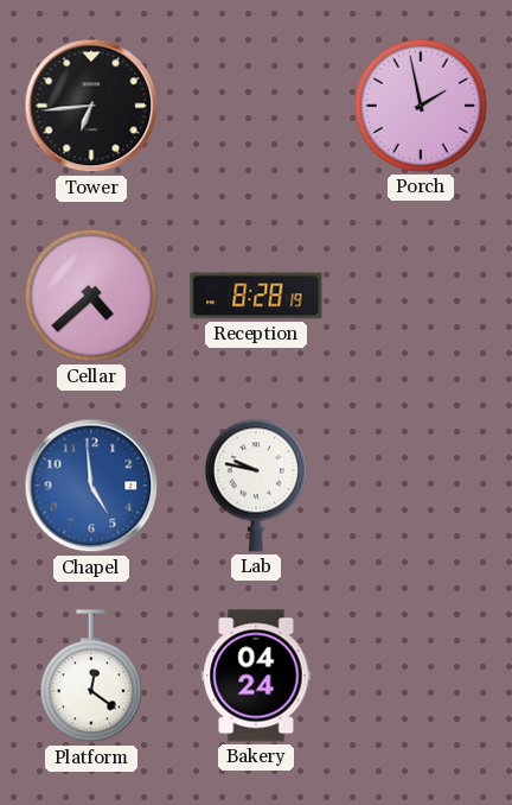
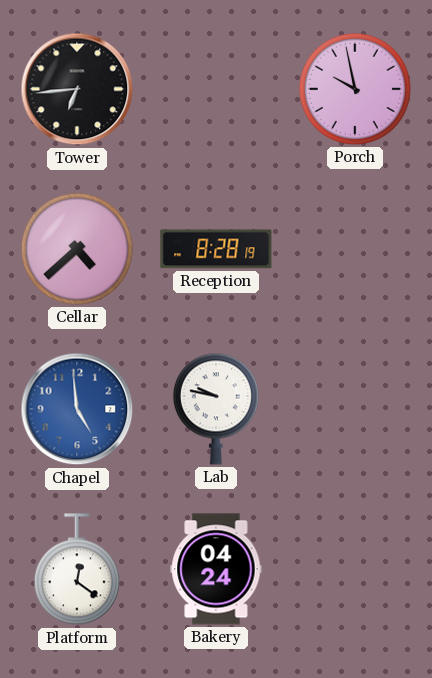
Porch: 1:58 -> 9:58
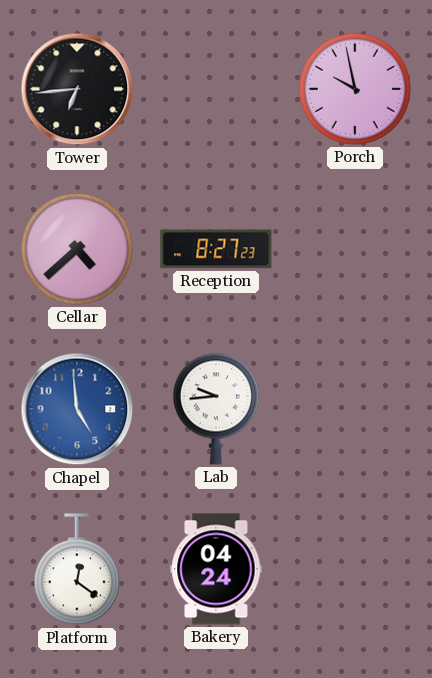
Reception: 8:28 -> 8:27
Lab: 9:47 -> 9:44
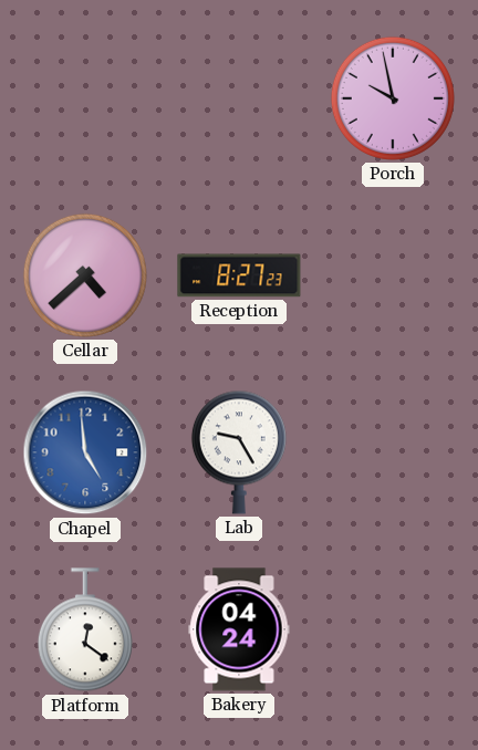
Tower: 6:44 -> none
Lab: 9:44 -> 9:25
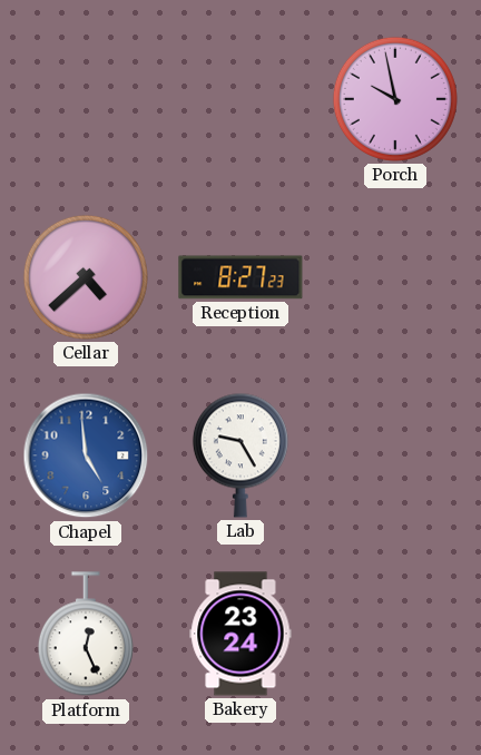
Platform: 12:21 -> 12:26
Bakery: 04:24 -> 23:24
